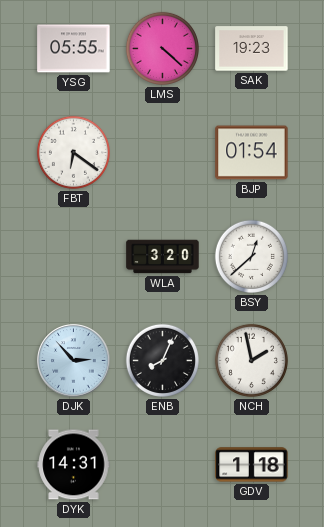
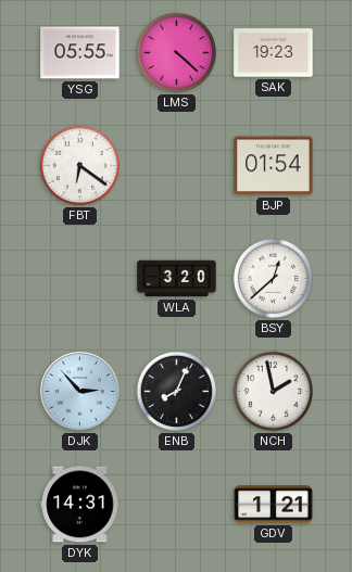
GDV: 1:18 -> 1:21
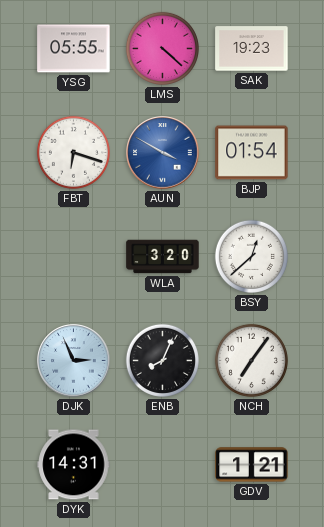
FBT: 6:21 -> 6:18
AUN: none -> 3:50
DJK: 2:53 -> 2:56
NCH: 1:58 -> 7:06
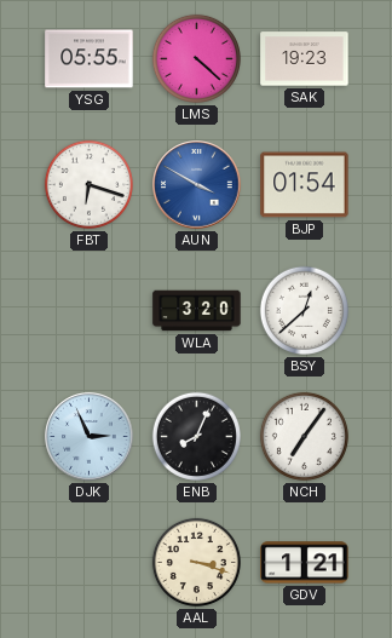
DYK: 14:31 -> none
AAL: none -> 3:18
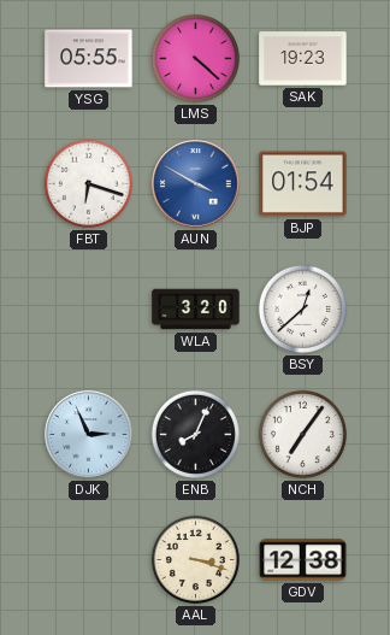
GDV: 1:21 -> 12:38
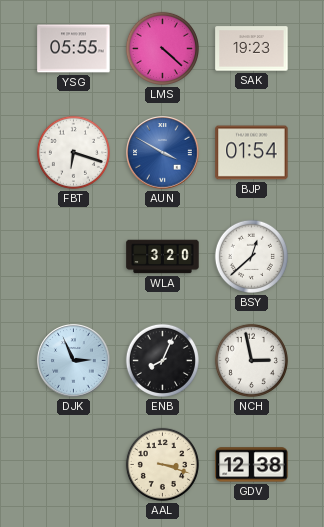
NCH: 7:06 -> 2:58
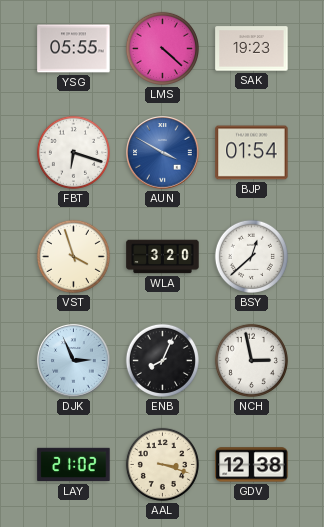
VST: none -> 3:57
LAY: none -> 21:02
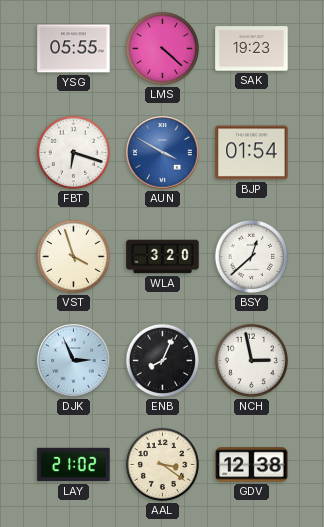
AAL: 3:18 -> 3:21
